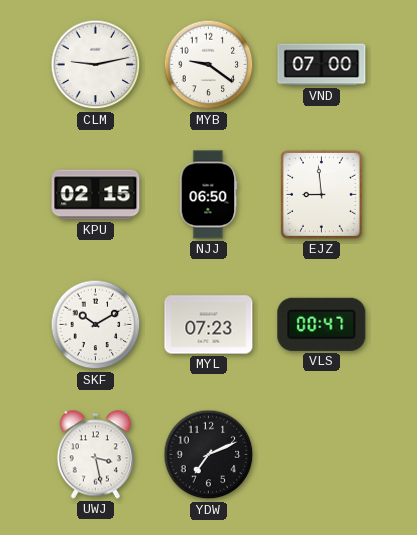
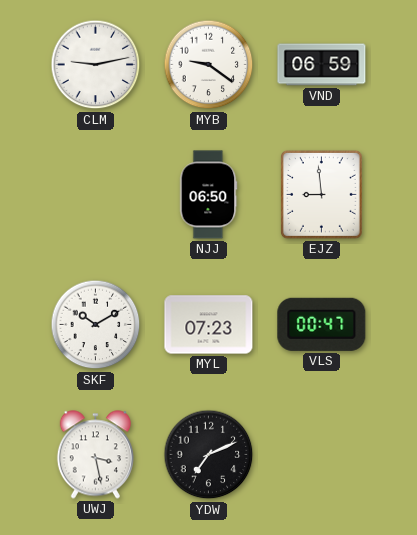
VND: 07:00 -> 06:59
KPU: 02:15 -> none
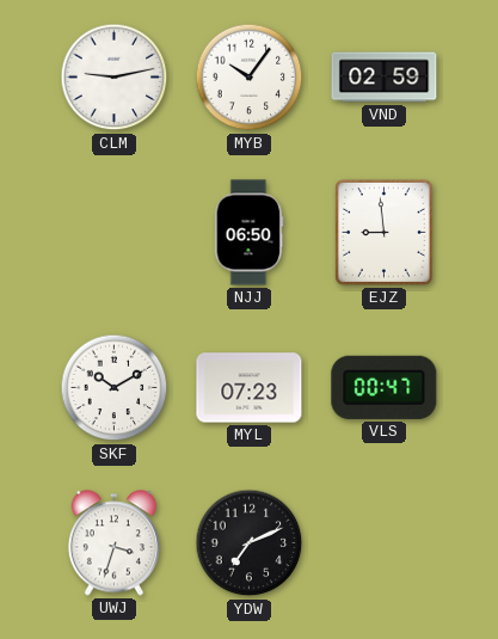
MYB: 9:21 -> 10:06
VND: 06:59 -> 02:59
UWJ: 3:28 -> 3:33
